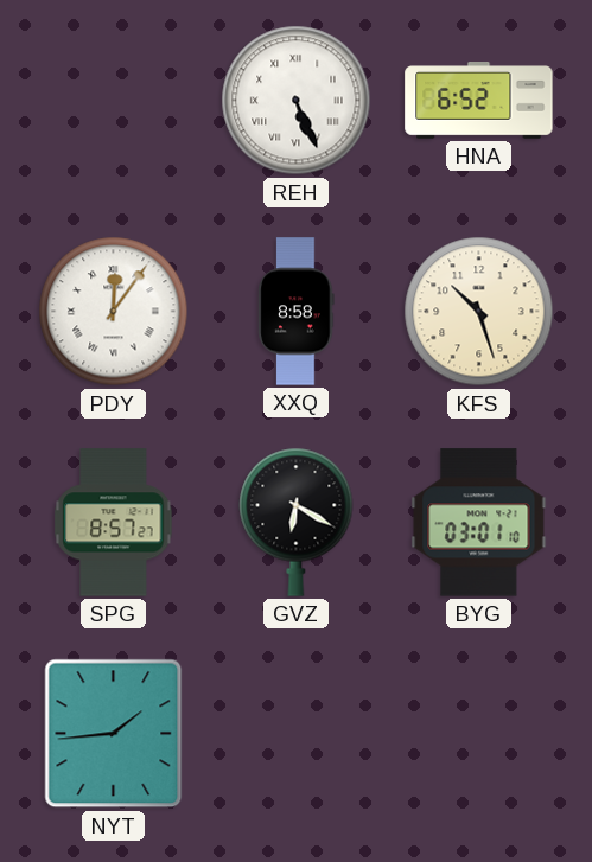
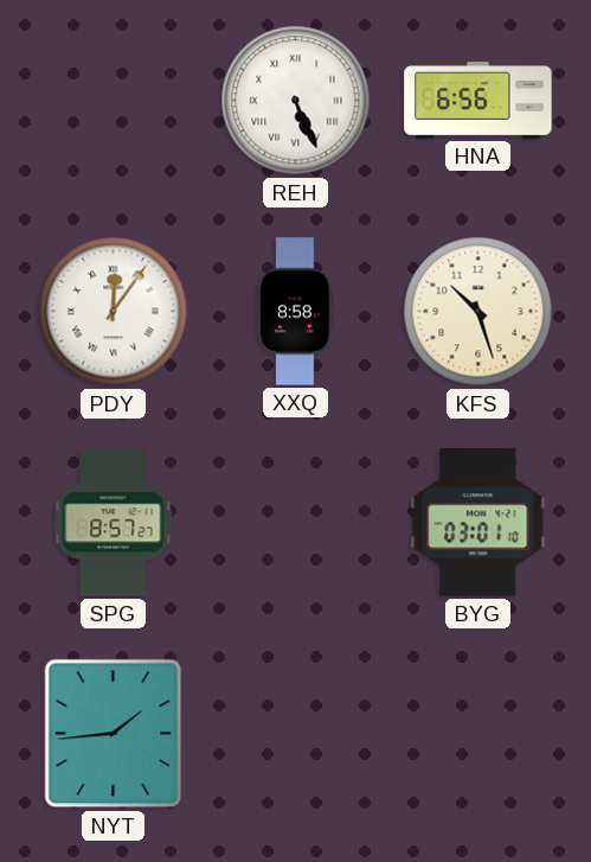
HNA: 6:52 -> 6:56
GVZ: 6:20 -> none
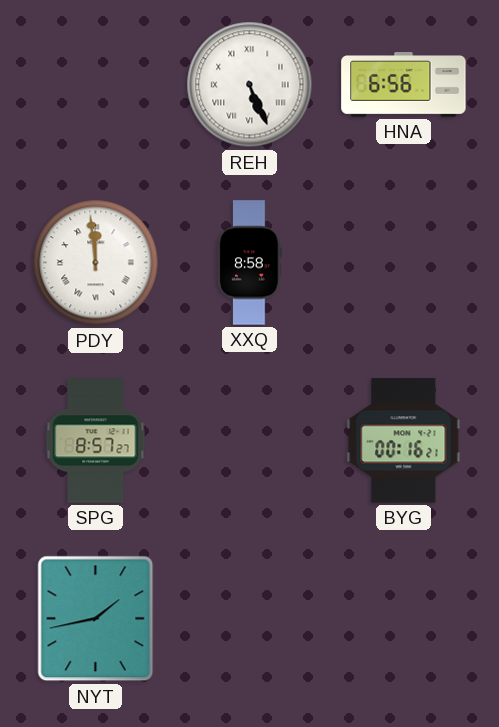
PDY: 12:06 -> 11:59
KFS: 10:27 -> none
BYG: 03:01 -> 00:16
NYT: 1:44 -> 1:43
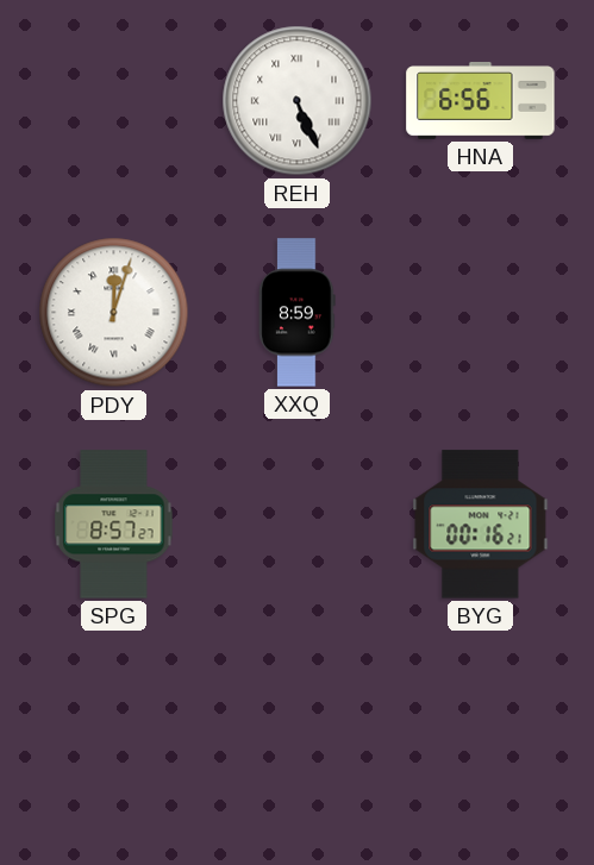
PDY: 11:59 -> 12:03
XXQ: 8:58 -> 8:59
NYT: 1:43 -> none
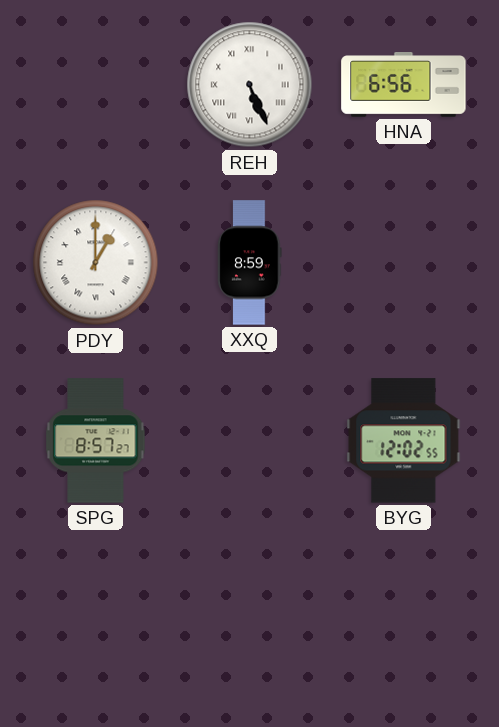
PDY: 12:03 -> 1:00
BYG: 00:16 -> 12:02
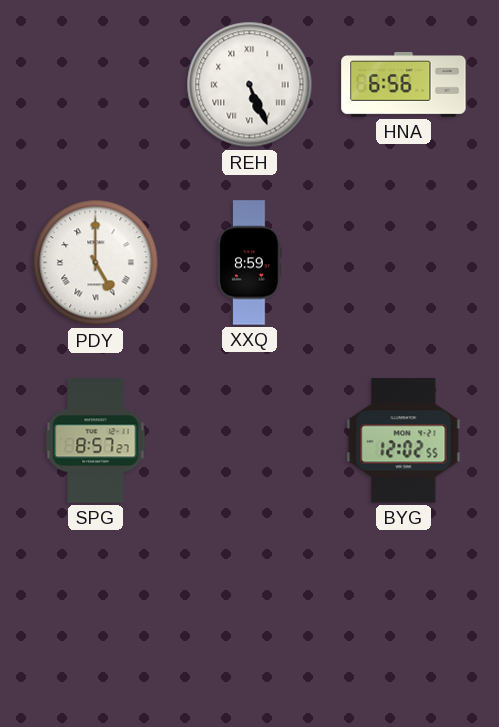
PDY: 1:00 -> 5:00
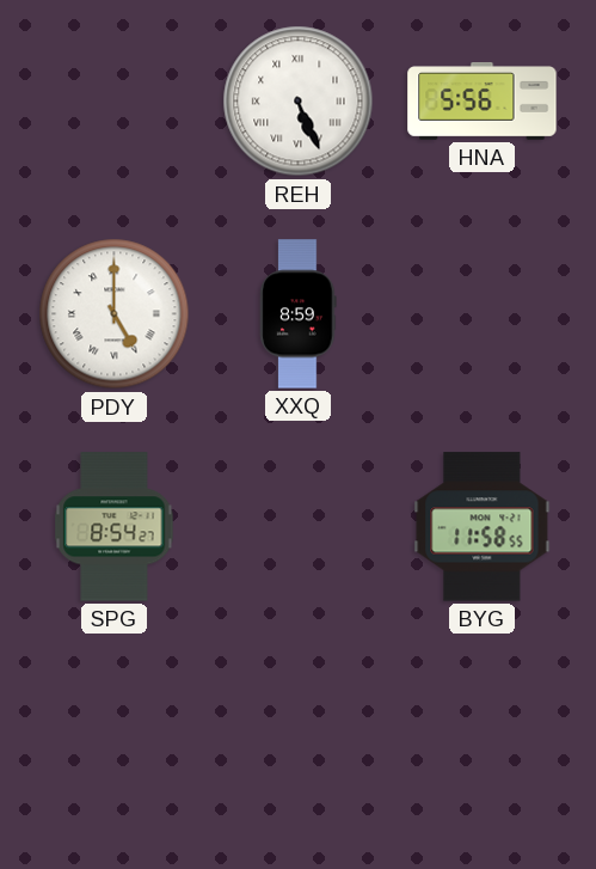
HNA: 6:56 -> 5:56
SPG: 8:57 -> 8:54
BYG: 12:02 -> 11:58
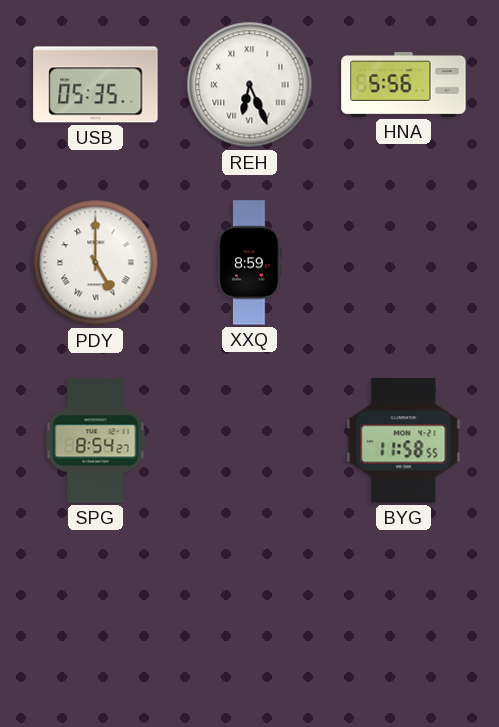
USB: none -> 05:35
REH: 5:26 -> 6:26
